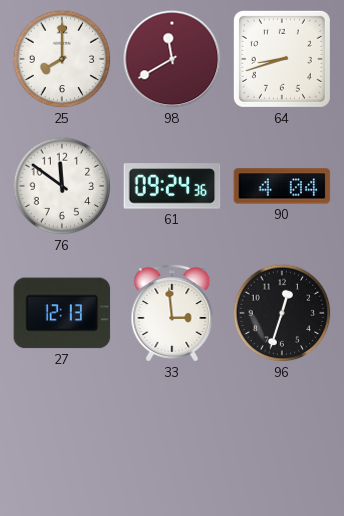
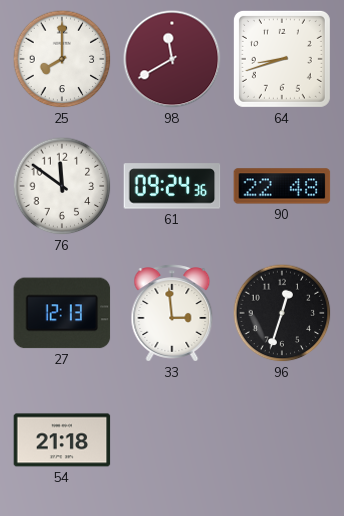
90: 4:04 -> 22:48
54: none -> 21:18
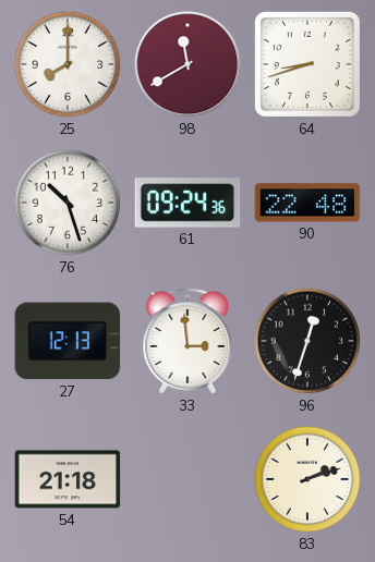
76: 11:51 -> 10:27
83: none -> 2:12
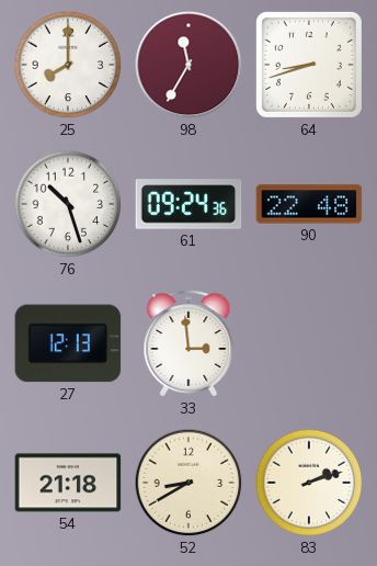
98: 11:40 -> 11:35
96: 12:33 -> none
52: none -> 8:40
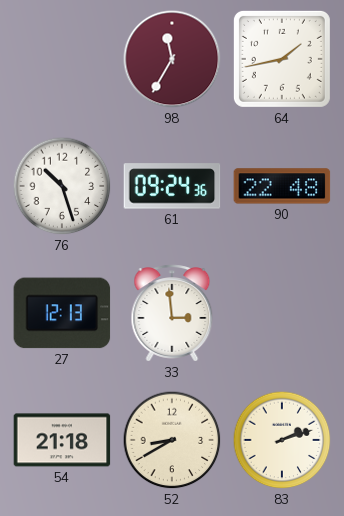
25: 8:00 -> none
64: 8:42 -> 1:43
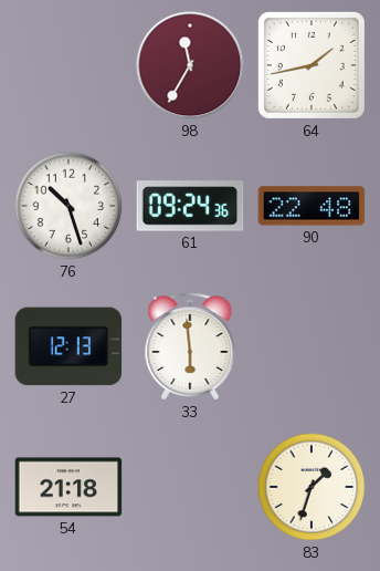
33: 2:59 -> 5:59
52: 8:40 -> none
83: 2:12 -> 1:33
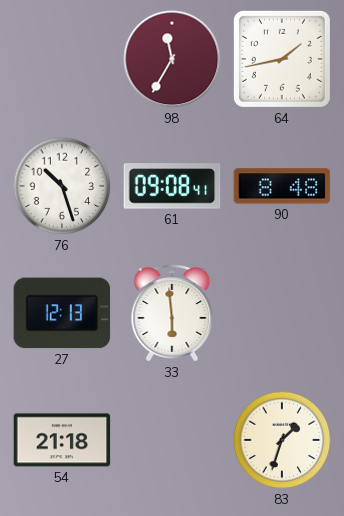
61: 09:24 -> 09:08
90: 22:48 -> 8:48
